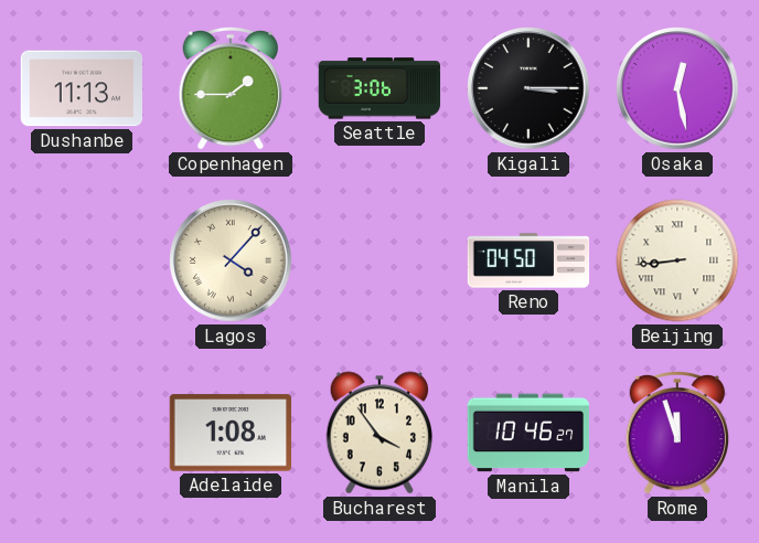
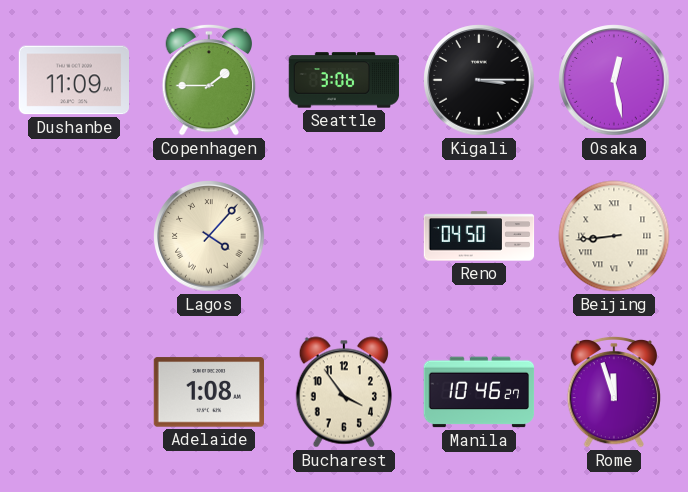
Dushanbe: 11:13 -> 11:09
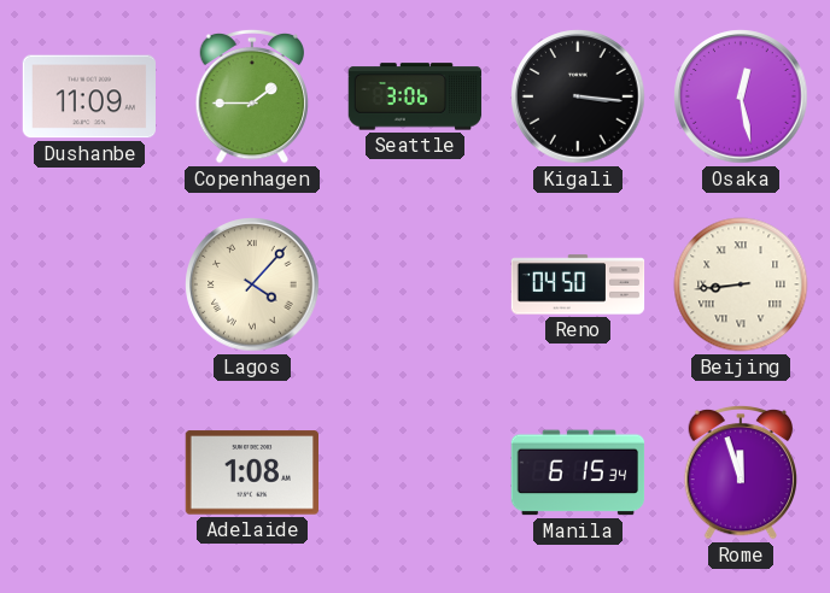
Kigali: 3:15 -> 3:16
Bucharest: 3:54 -> none
Manila: 10:46 -> 6:15
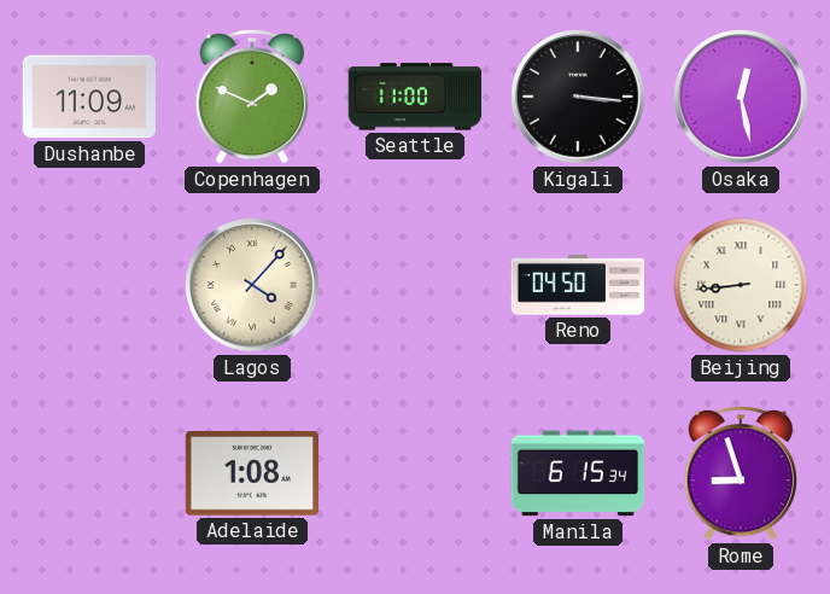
Copenhagen: 1:45 -> 1:49
Seattle: 3:06 -> 11:00
Rome: 11:57 -> 8:57
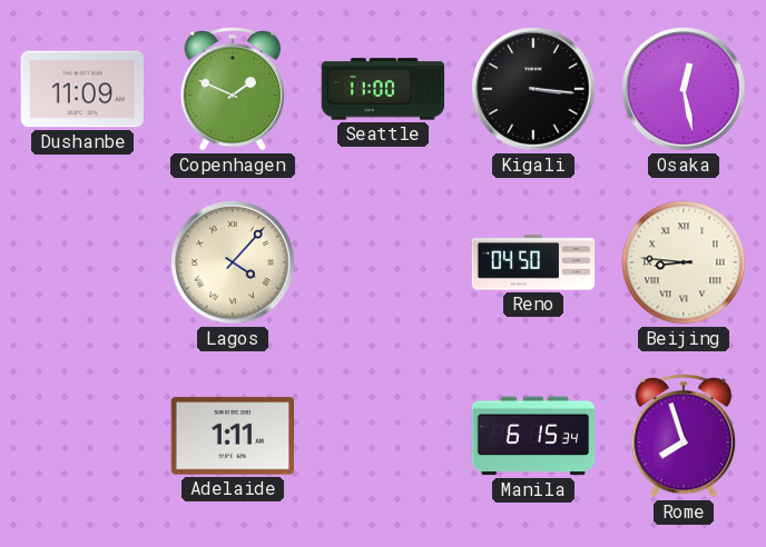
Beijing: 8:44 -> 8:46
Adelaide: 1:08 -> 1:11
Rome: 8:57 -> 7:57
